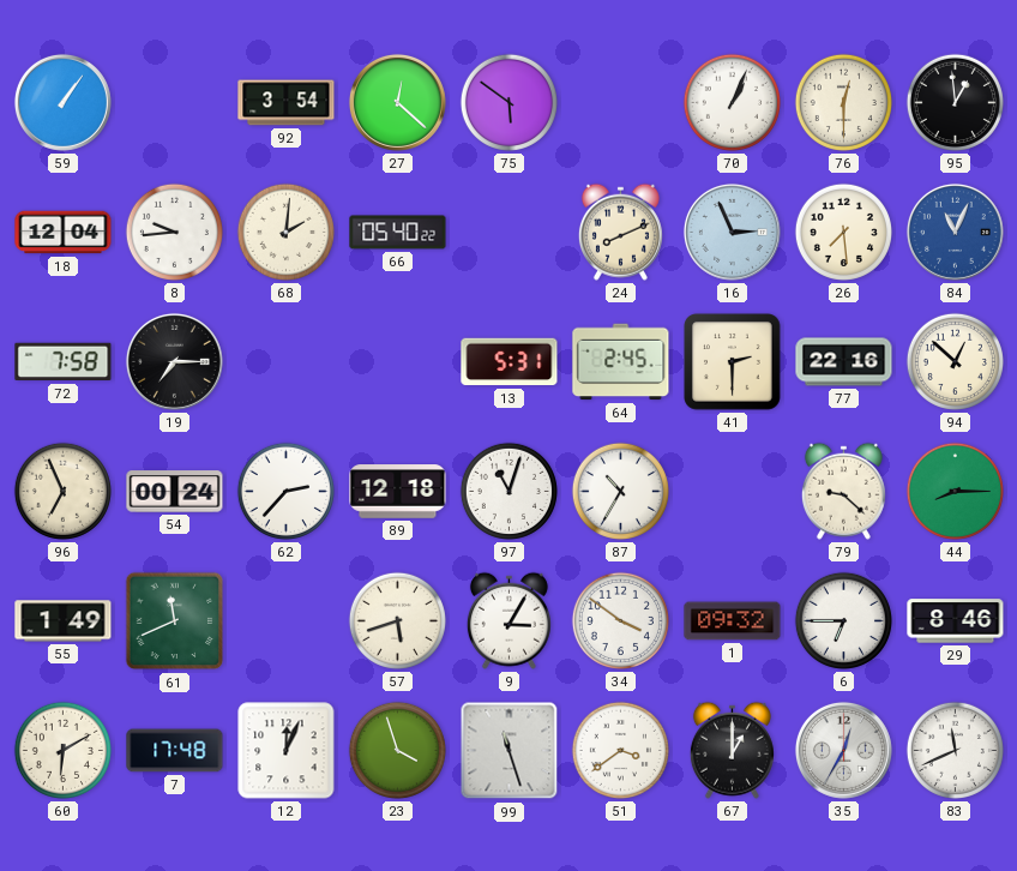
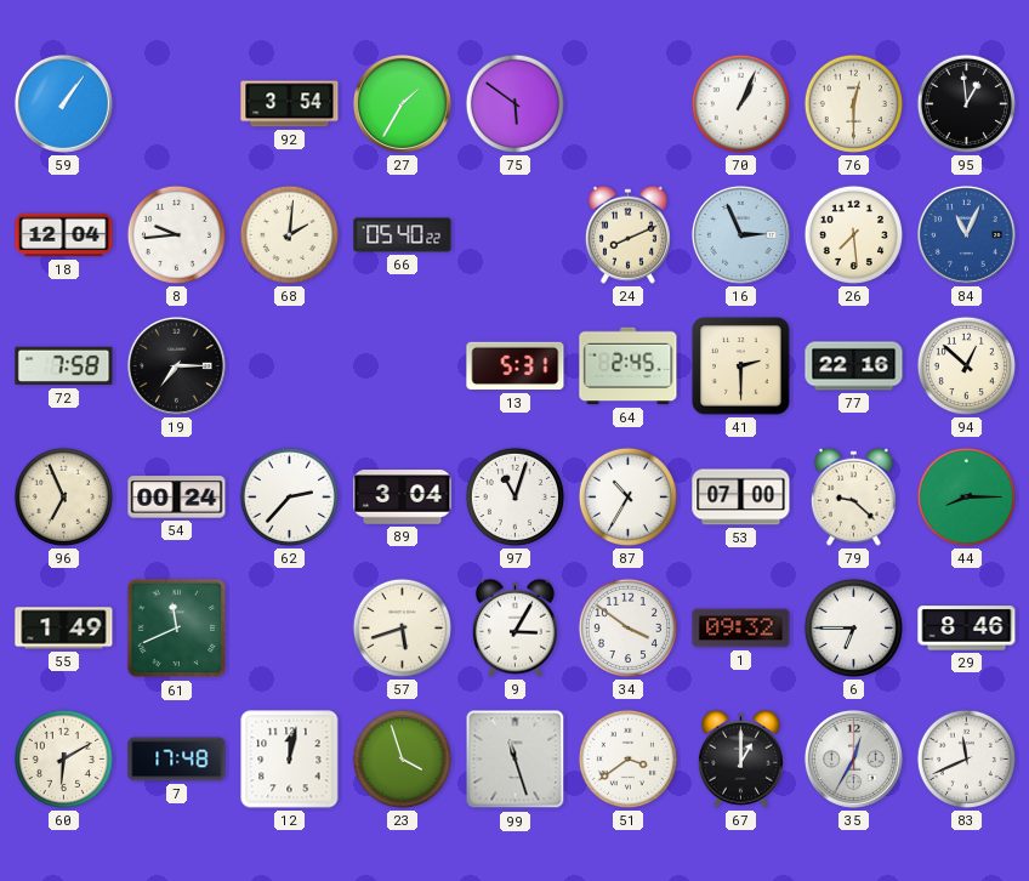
27: 12:22 -> 1:35
89: 12:18 -> 3:04
53: none -> 07:00
12: 12:04 -> 12:02
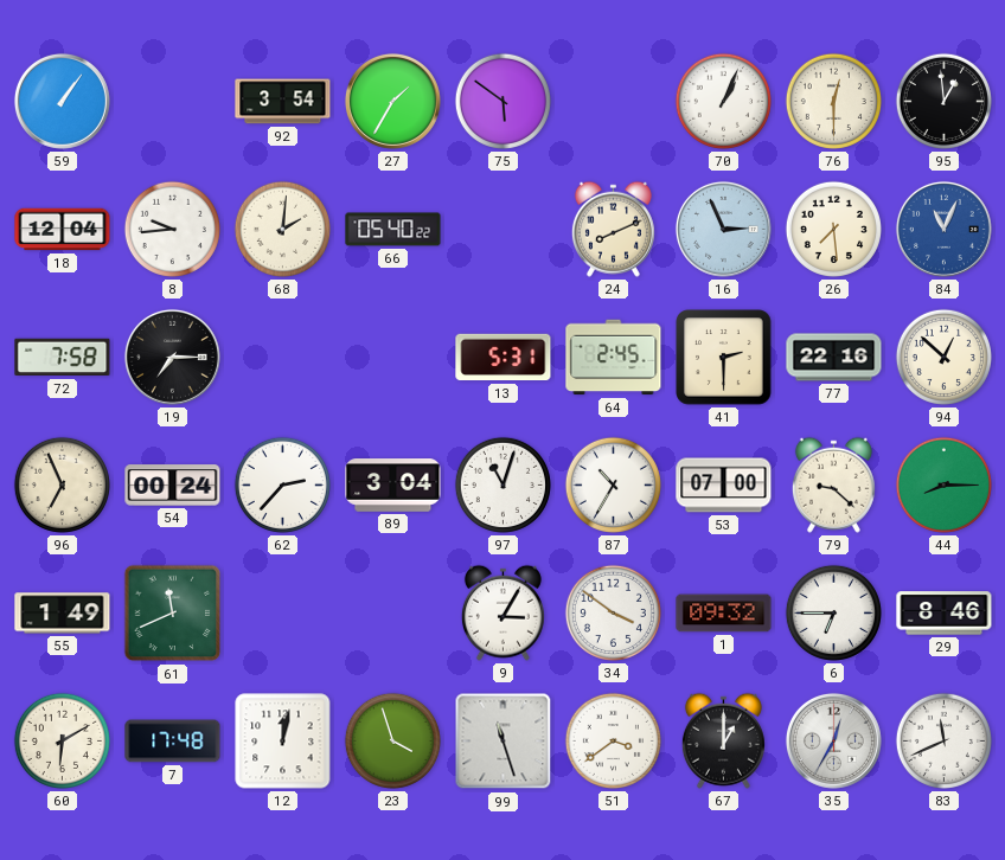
57: 5:42 -> none
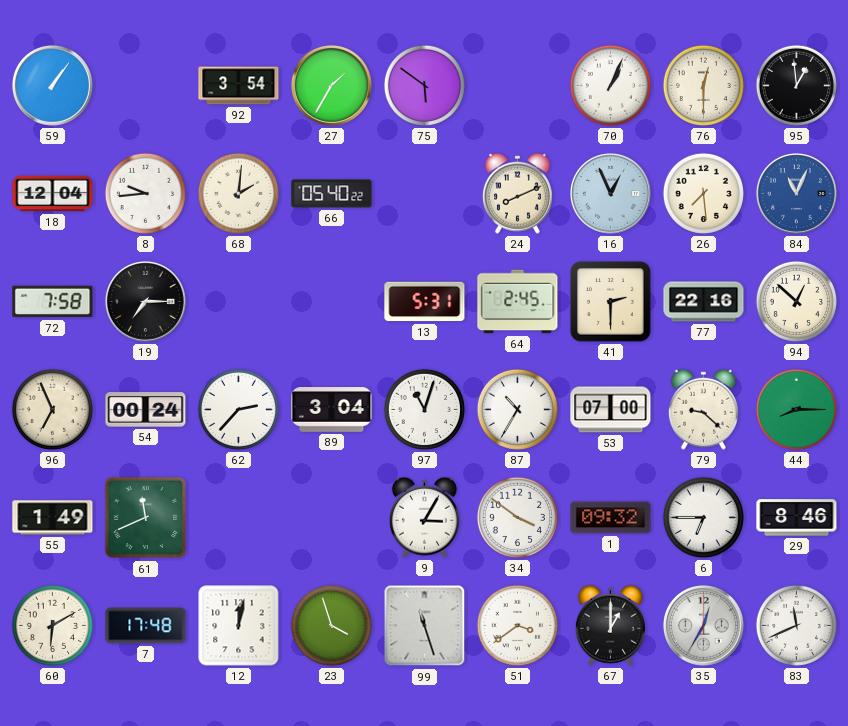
16: 2:56 -> 12:56
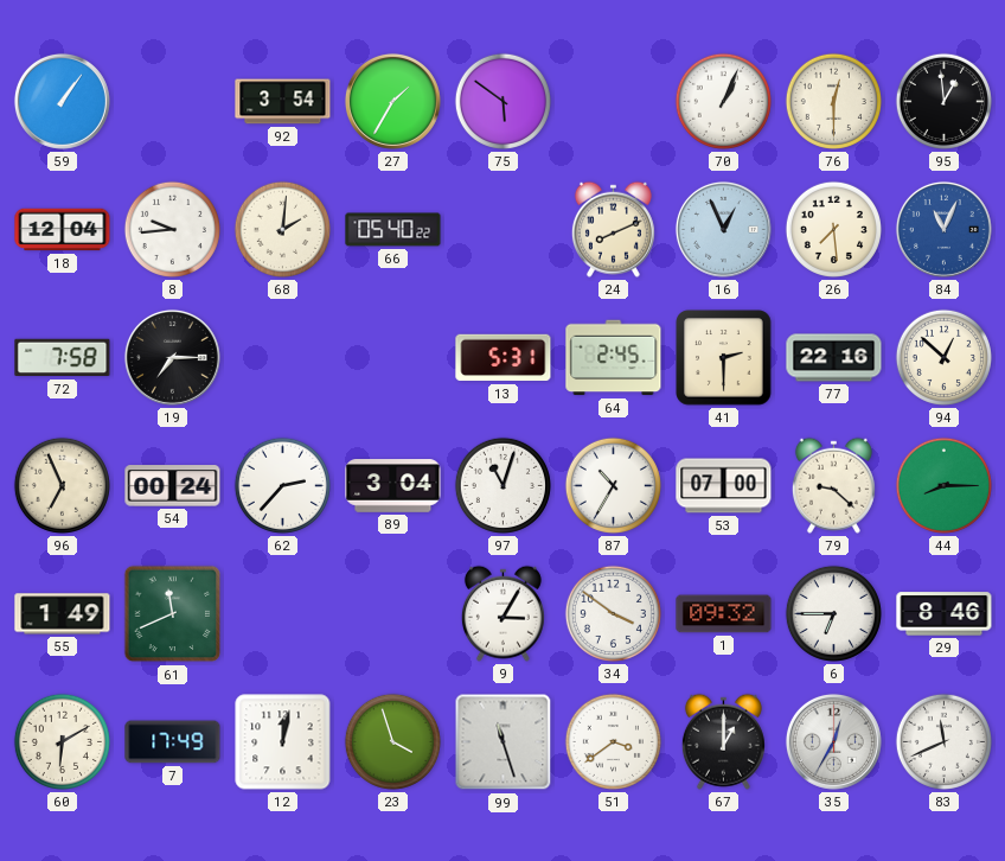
7: 17:48 -> 17:49
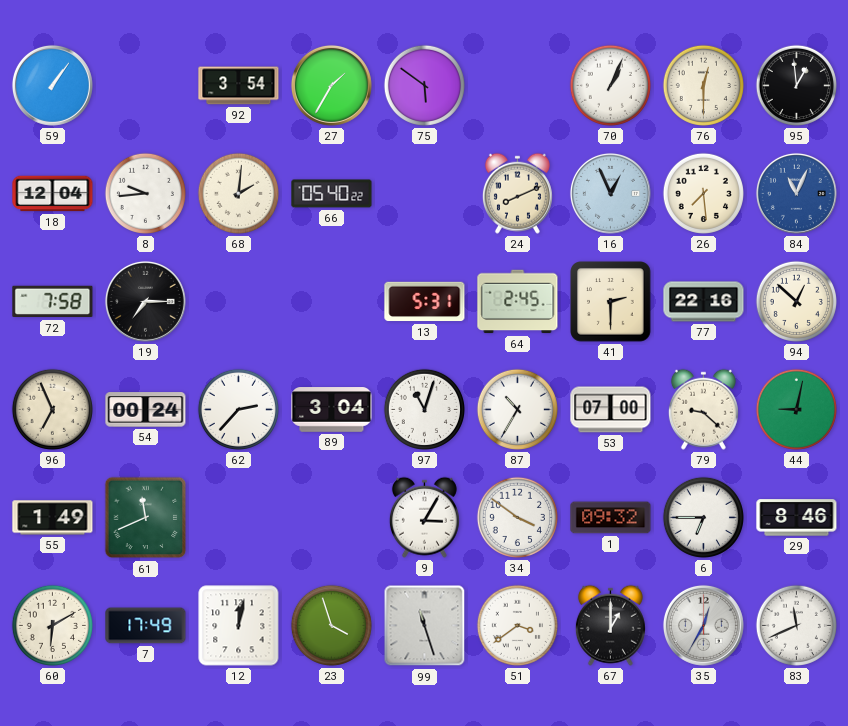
44: 8:15 -> 9:02
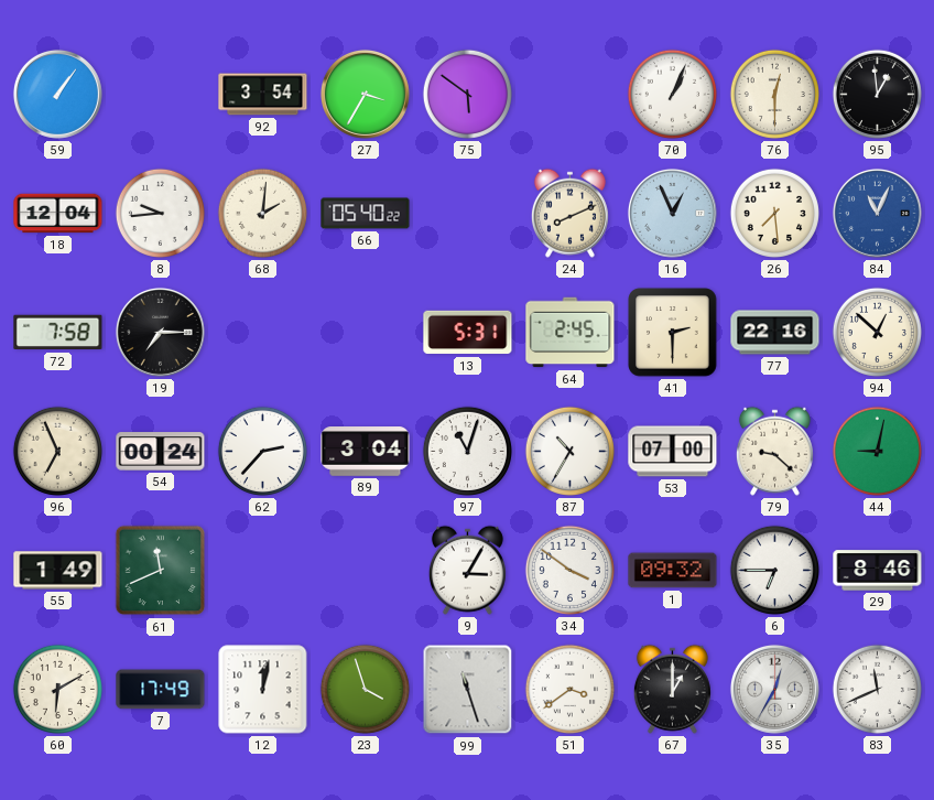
27: 1:35 -> 3:35
